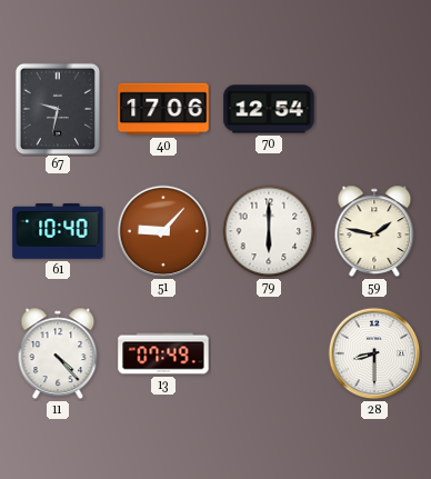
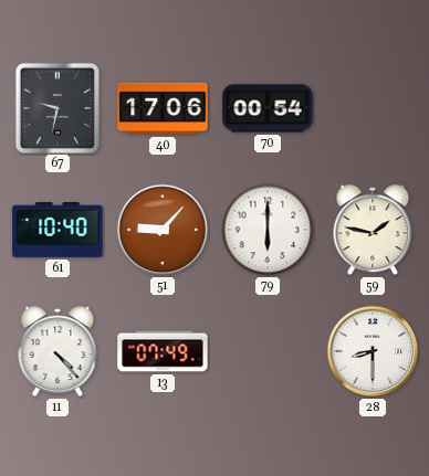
70: 12:54 -> 00:54
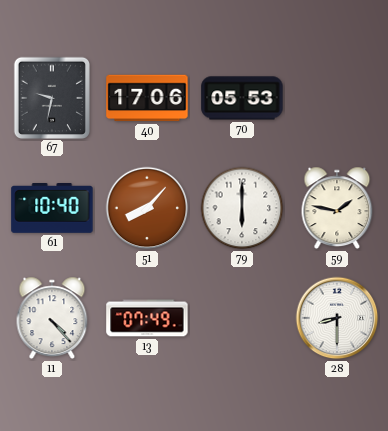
70: 00:54 -> 05:53
51: 9:07 -> 8:07
